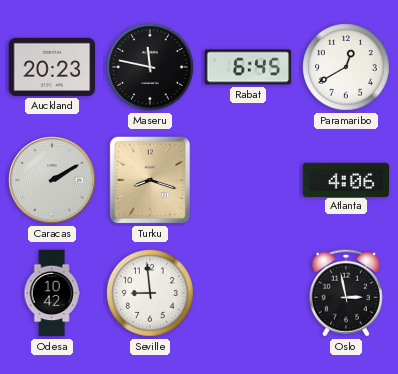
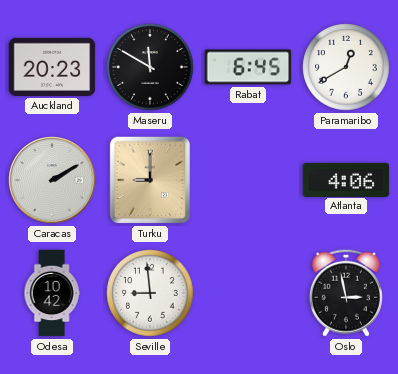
Maseru: 11:47 -> 11:50
Turku: 8:18 -> 9:00
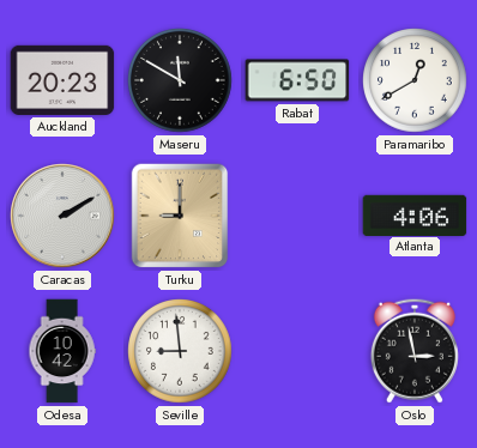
Rabat: 6:45 -> 6:50
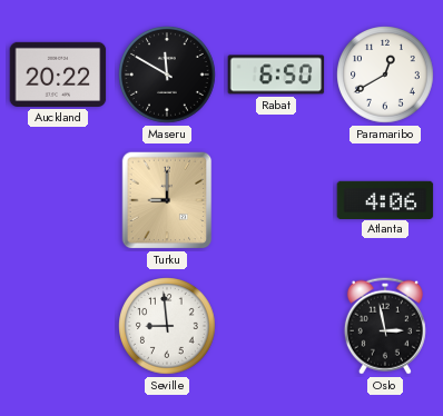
Auckland: 20:23 -> 20:22
Caracas: 2:10 -> none
Odesa: 10:42 -> none
